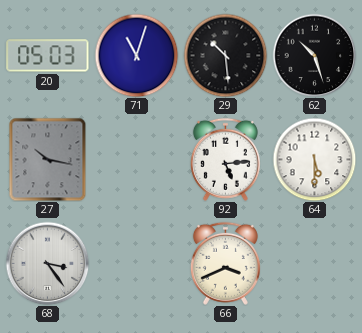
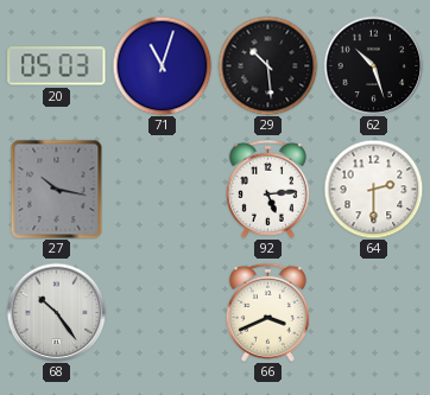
64: 5:30 -> 2:30
68: 3:24 -> 10:24
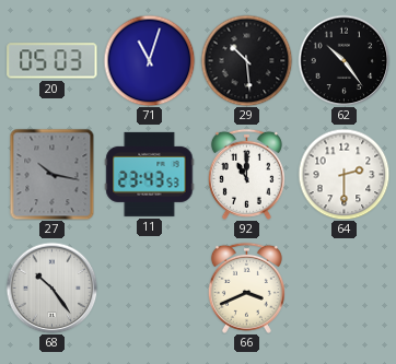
62: 10:27 -> 10:24
11: none -> 23:43
92: 5:14 -> 11:00
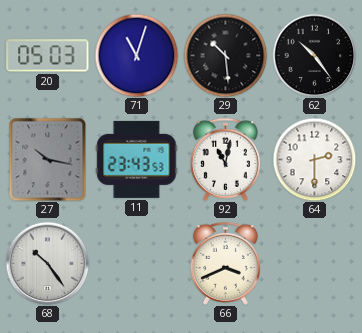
92: 11:00 -> 11:02
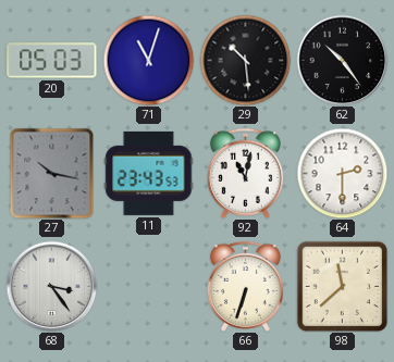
68: 10:24 -> 3:24
66: 3:41 -> 6:33
98: none -> 11:38
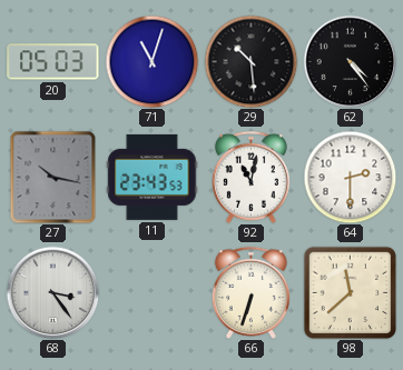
62: 10:24 -> 4:24
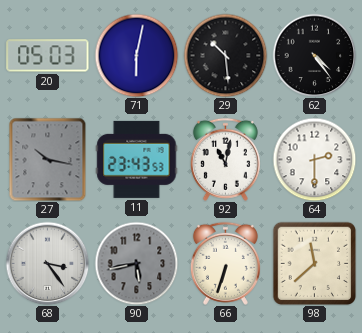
71: 11:03 -> 6:02
90: none -> 5:43
